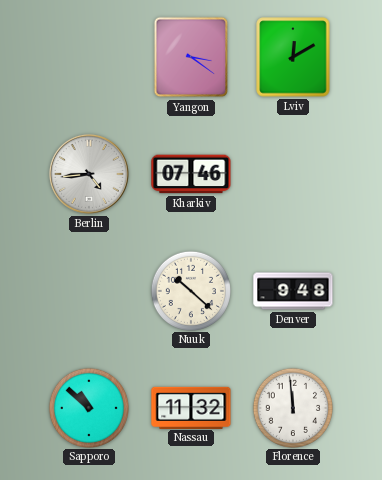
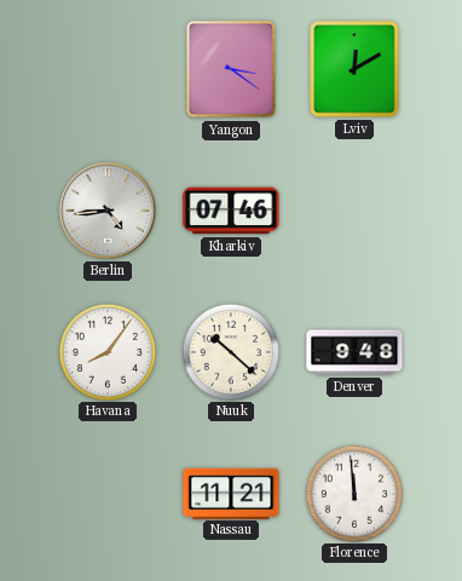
Havana: none -> 8:06
Sapporo: 10:52 -> none
Nassau: 11:32 -> 11:21
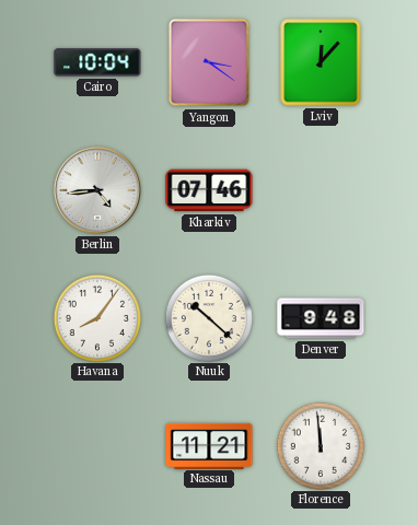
Cairo: none -> 10:04
Lviv: 12:10 -> 12:07
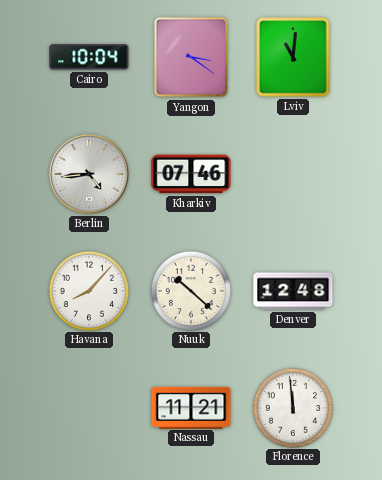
Lviv: 12:07 -> 11:01
Havana: 8:06 -> 8:07
Denver: 9:48 -> 12:48
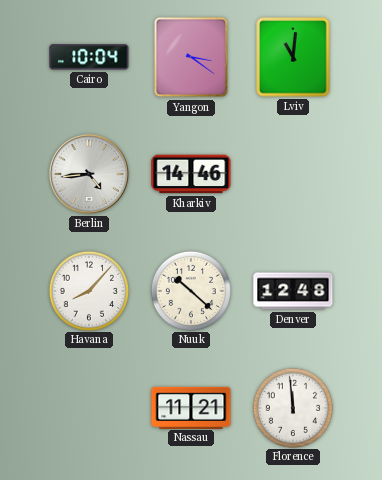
Kharkiv: 07:46 -> 14:46
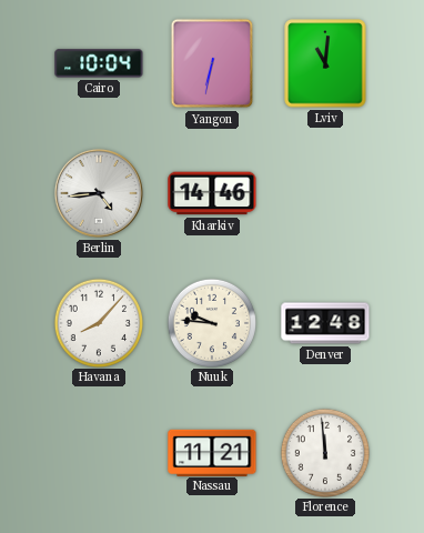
Yangon: 3:21 -> 6:32
Nuuk: 10:22 -> 9:46
